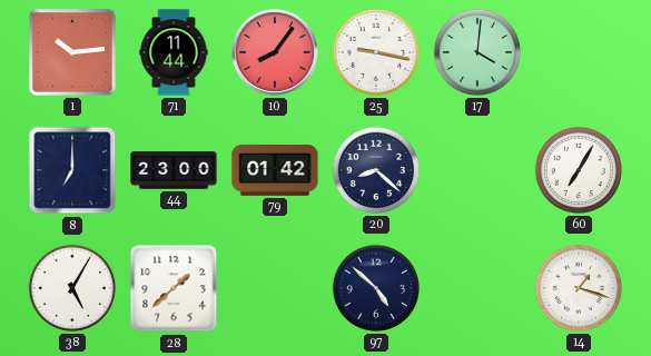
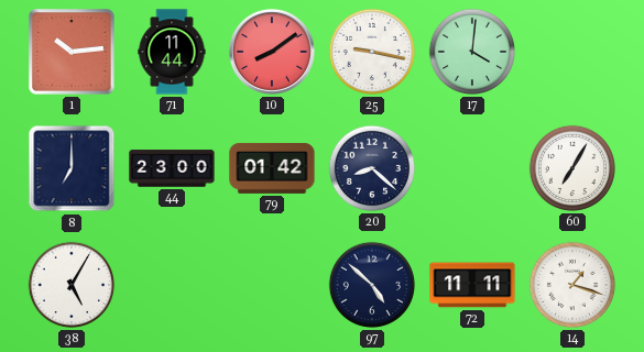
10: 8:06 -> 8:09
28: 1:38 -> none
72: none -> 11:11
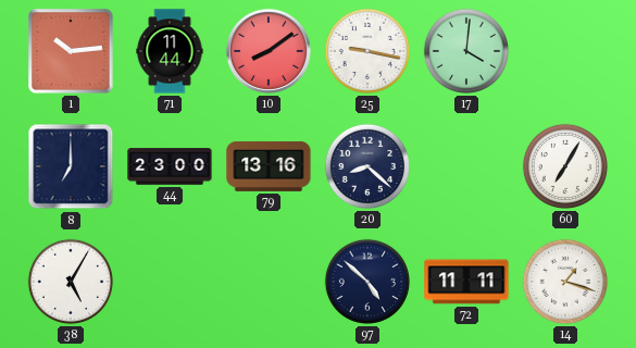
79: 01:42 -> 13:16
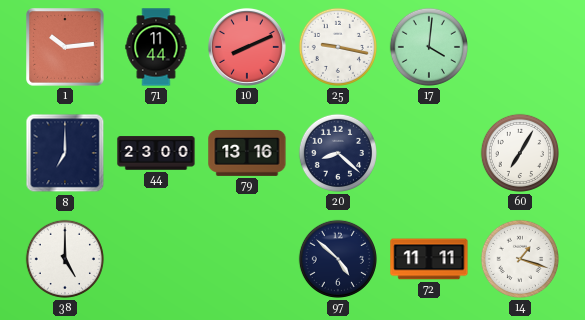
10: 8:09 -> 8:11
38: 5:05 -> 5:00
